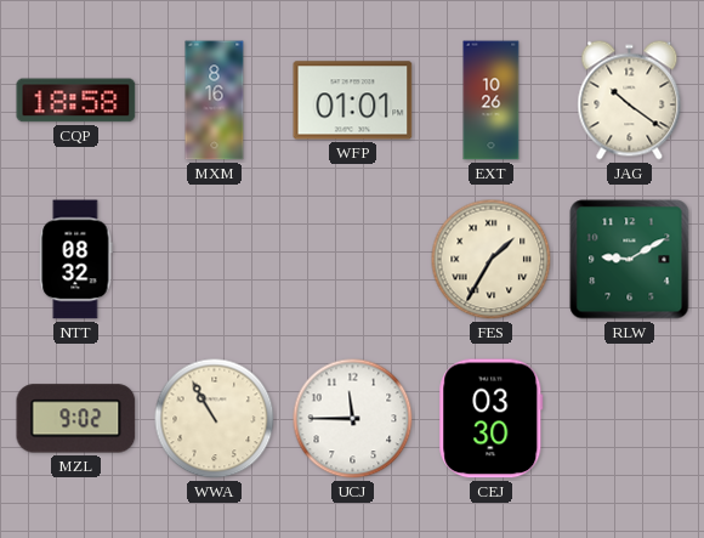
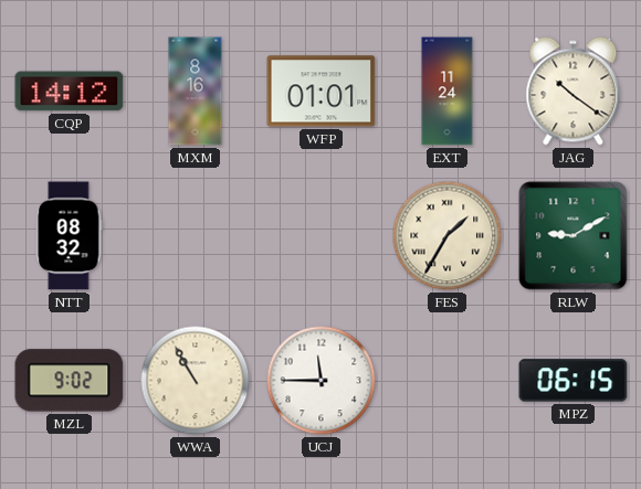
CQP: 18:58 -> 14:12
EXT: 10:26 -> 11:24
CEJ: 03:30 -> none
MPZ: none -> 06:15
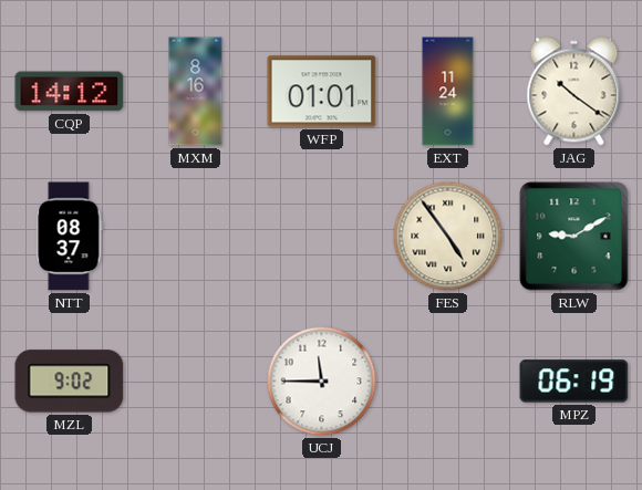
NTT: 08:32 -> 08:37
FES: 1:35 -> 4:54
WWA: 10:55 -> none
MPZ: 06:15 -> 06:19
